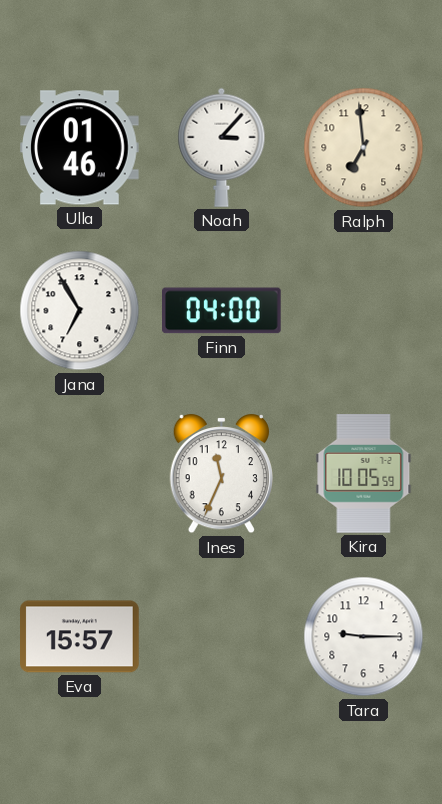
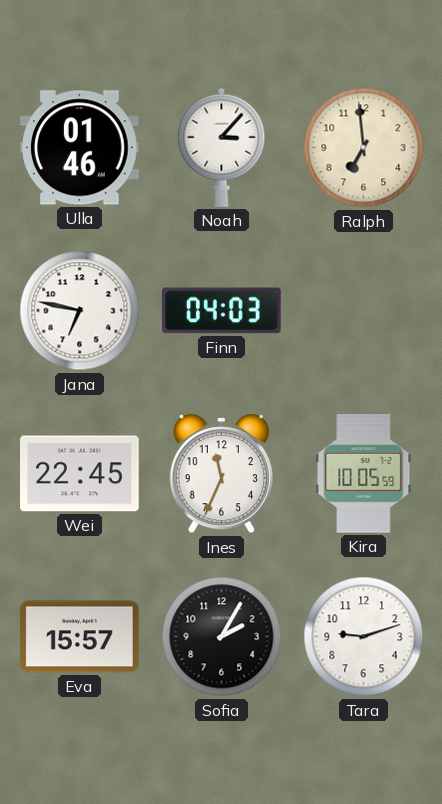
Jana: 6:55 -> 6:47
Finn: 04:00 -> 04:03
Wei: none -> 22:45
Sofia: none -> 2:05
Tara: 9:15 -> 9:12
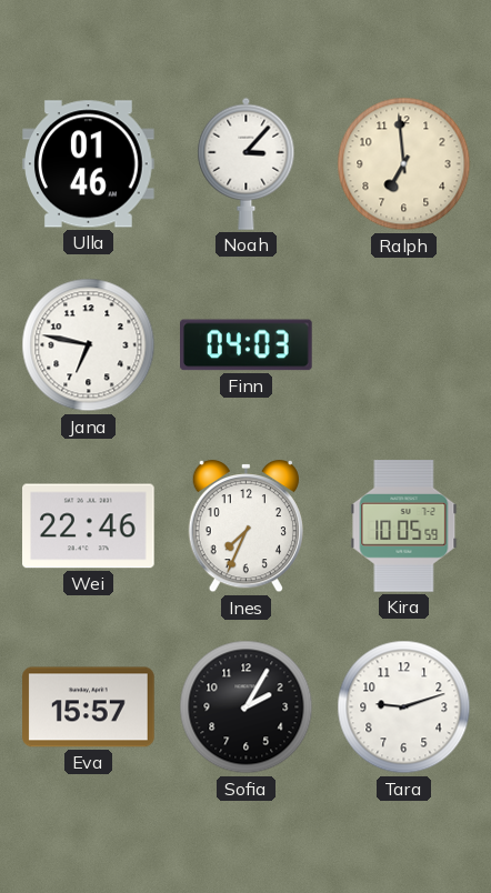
Wei: 22:45 -> 22:46
Ines: 11:34 -> 7:34
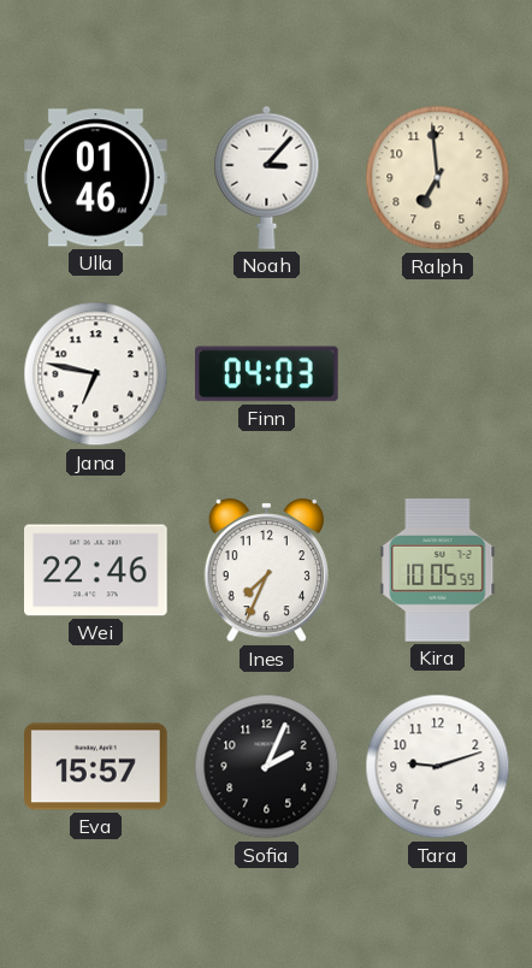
Sofia: 2:05 -> 2:04
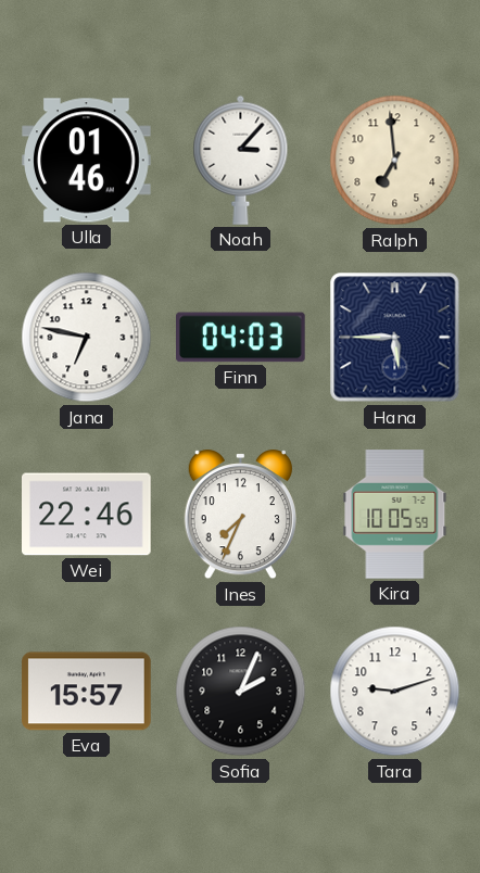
Hana: none -> 5:45
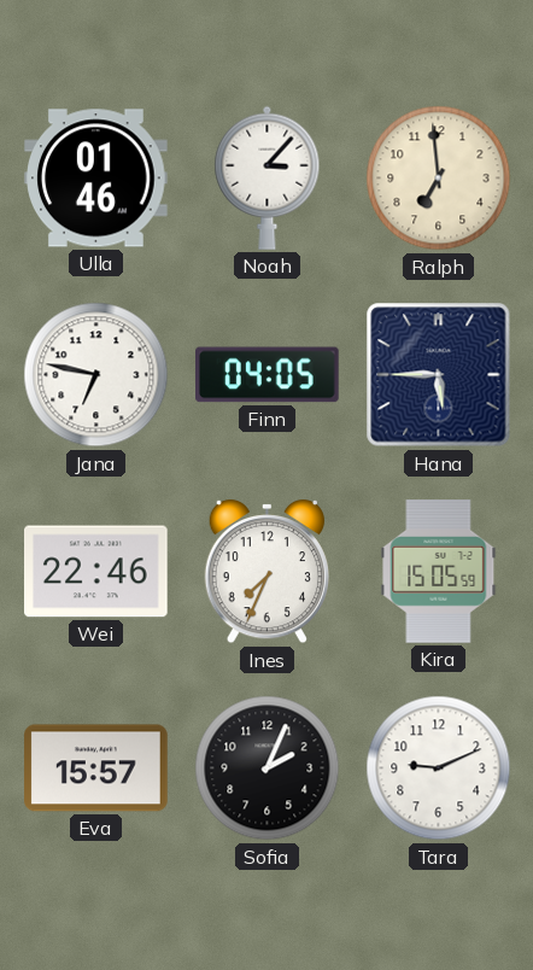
Finn: 04:03 -> 04:05
Kira: 10:05 -> 15:05
Tara: 9:12 -> 9:11
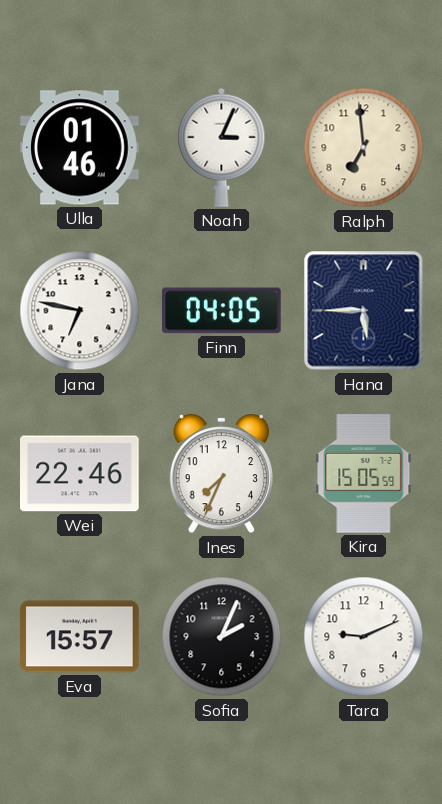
Noah: 3:07 -> 3:04
